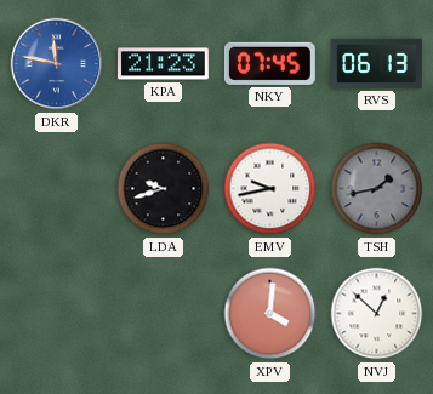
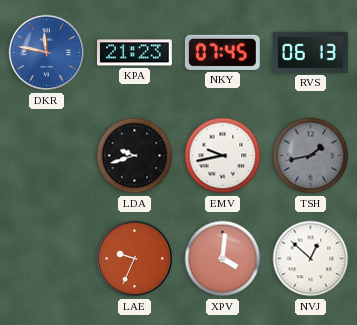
LAE: none -> 9:34
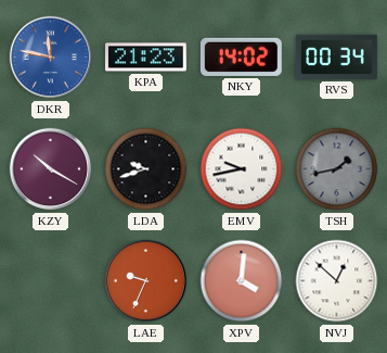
NKY: 07:45 -> 14:02
RVS: 06:13 -> 00:34
KZY: none -> 10:20
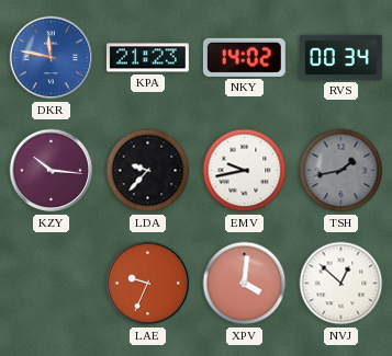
KZY: 10:20 -> 10:16
LDA: 9:42 -> 9:37
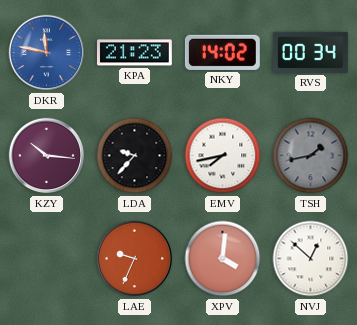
EMV: 9:43 -> 7:43
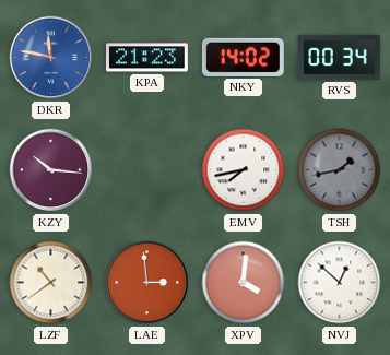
LDA: 9:37 -> none
LZF: none -> 10:39
LAE: 9:34 -> 2:59
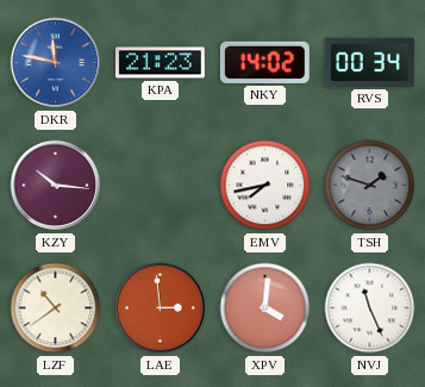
TSH: 1:43 -> 1:48
NVJ: 12:52 -> 11:26
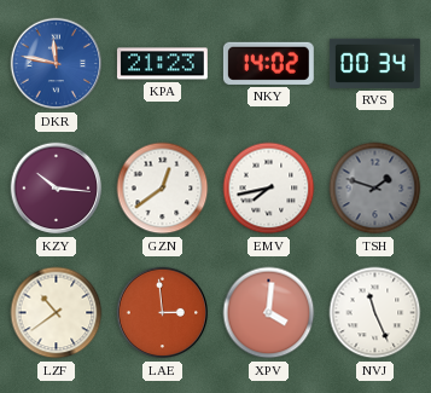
GZN: none -> 12:39
